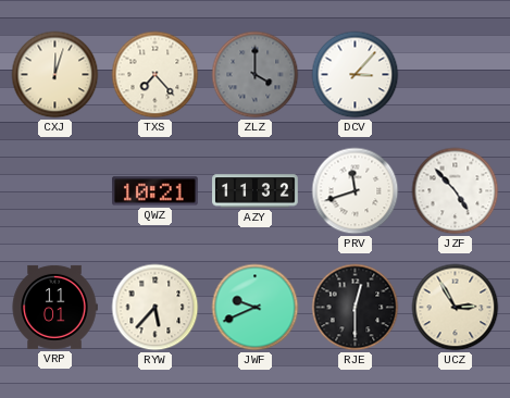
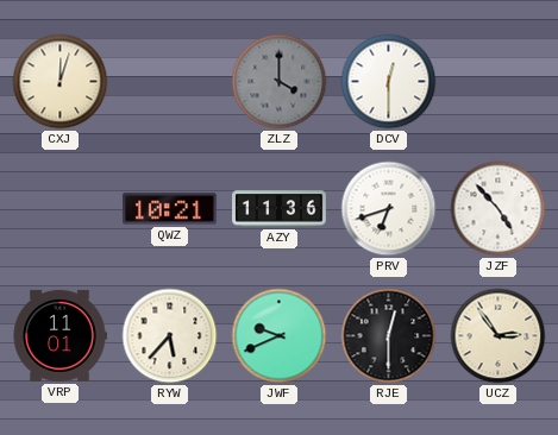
TXS: 7:23 -> none
DCV: 3:07 -> 12:30
AZY: 11:32 -> 11:36
PRV: 11:42 -> 6:42
UCZ: 2:55 -> 2:54
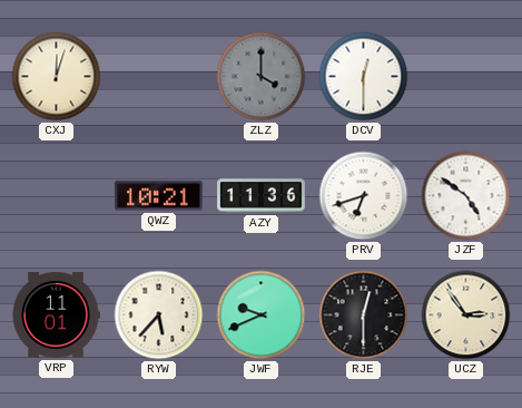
JZF: 4:53 -> 4:51
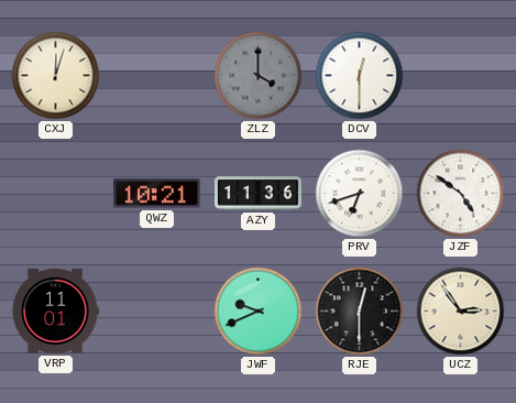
RYW: 5:37 -> none
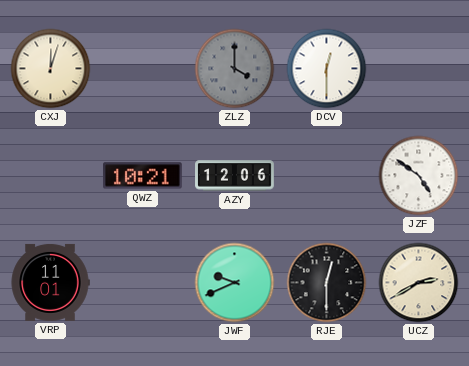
AZY: 11:36 -> 12:06
PRV: 6:42 -> none
UCZ: 2:54 -> 2:40
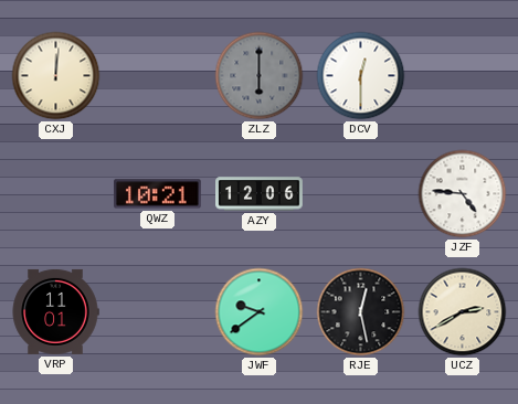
CXJ: 12:03 -> 12:01
ZLZ: 4:00 -> 6:00
JZF: 4:51 -> 4:46
JWF: 9:41 -> 9:39
RJE: 12:30 -> 12:28
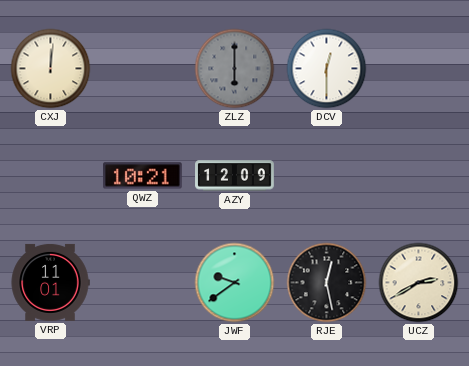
AZY: 12:06 -> 12:09
JZF: 4:46 -> none
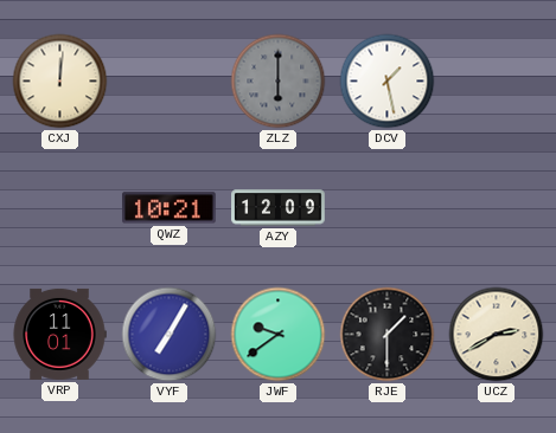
DCV: 12:30 -> 1:28
VYF: none -> 7:05
RJE: 12:28 -> 1:30
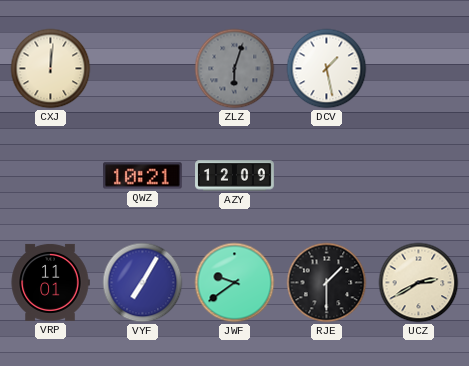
ZLZ: 6:00 -> 6:03
